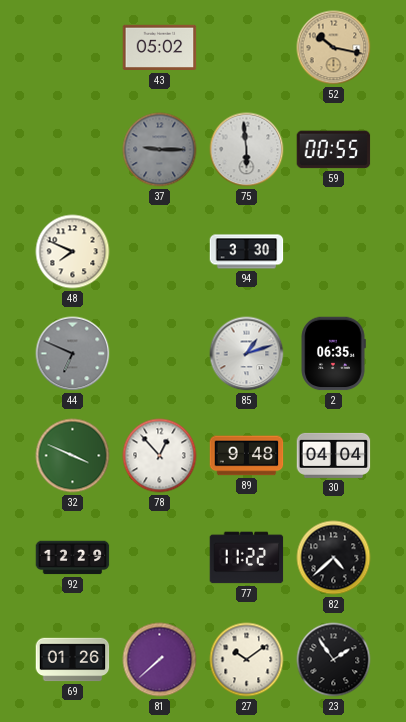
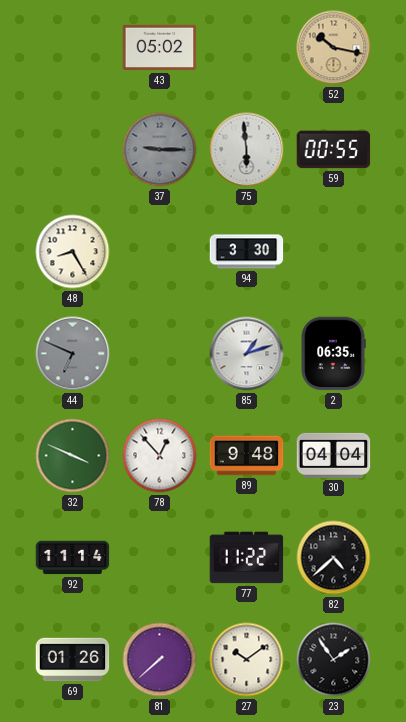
48: 7:49 -> 8:25
92: 12:29 -> 11:14
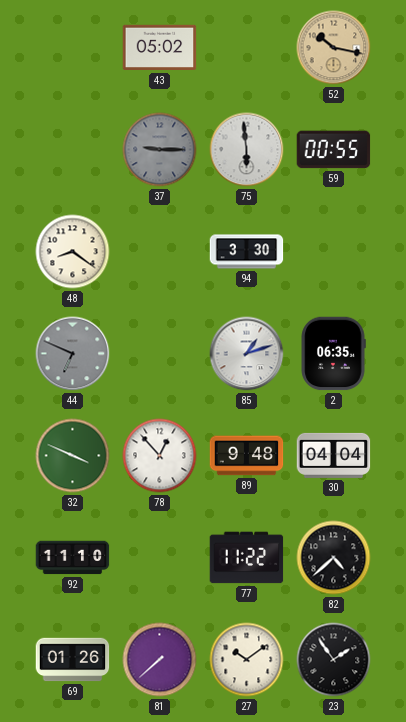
48: 8:25 -> 8:21
92: 11:14 -> 11:10
